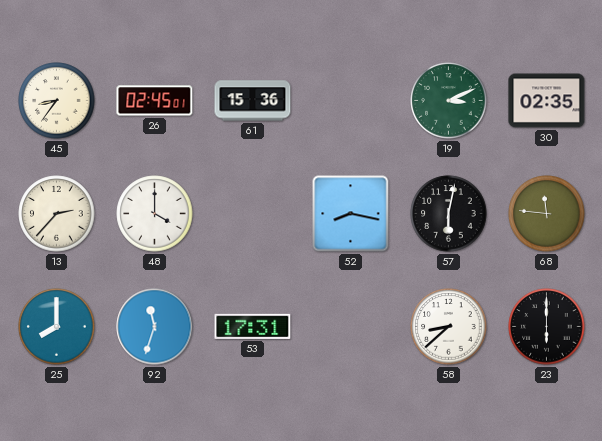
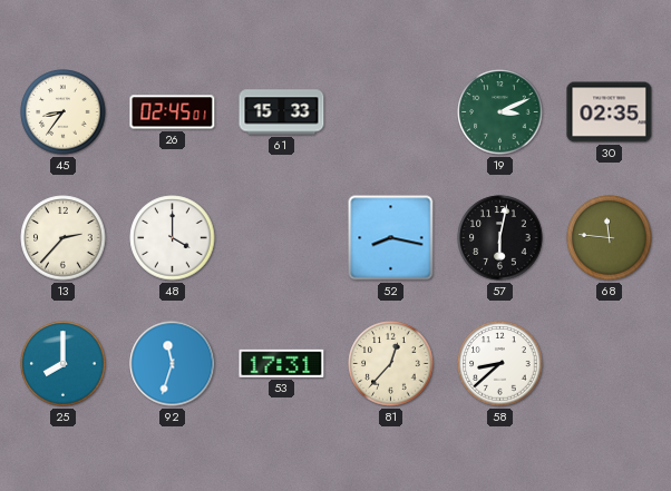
61: 15:36 -> 15:33
81: none -> 12:37
23: 6:00 -> none
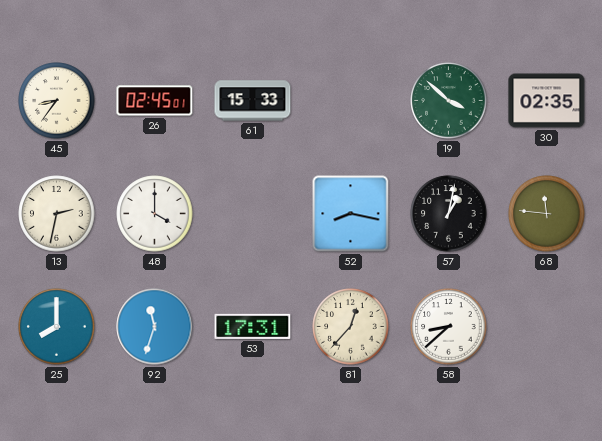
19: 3:11 -> 3:52
13: 2:37 -> 2:32
57: 6:02 -> 1:02
